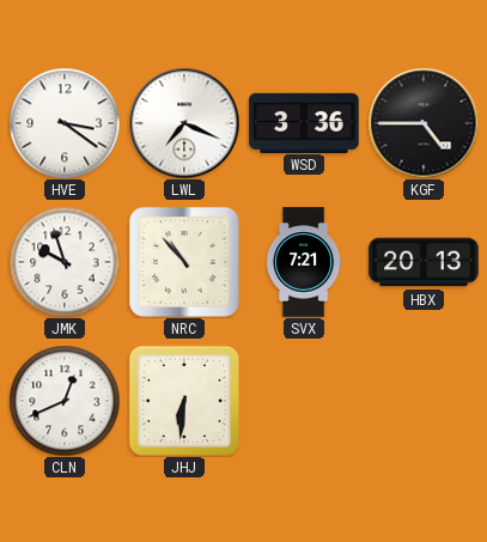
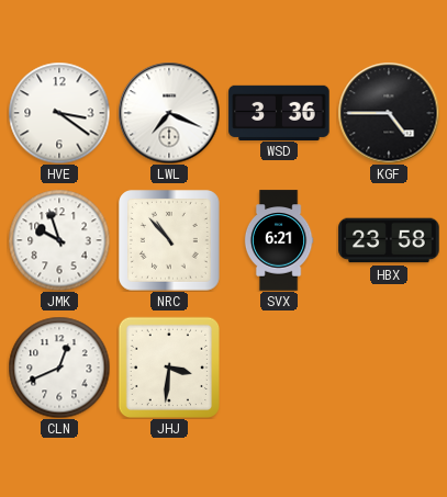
SVX: 7:21 -> 6:21
HBX: 20:13 -> 23:58
JHJ: 6:31 -> 3:31
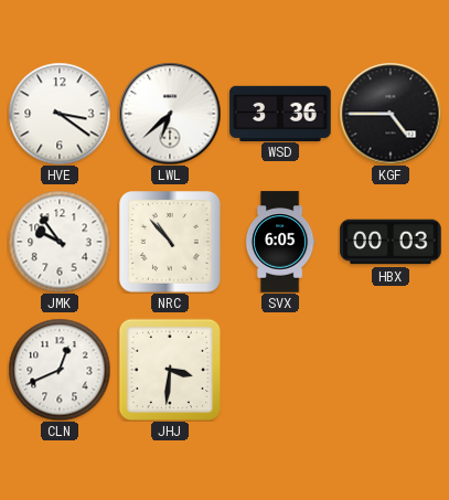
LWL: 7:19 -> 6:38
JMK: 9:57 -> 9:54
SVX: 6:21 -> 6:05
HBX: 23:58 -> 00:03
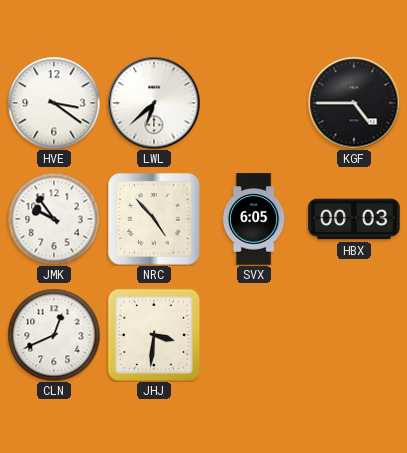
WSD: 3:36 -> none
NRC: 10:53 -> 4:53
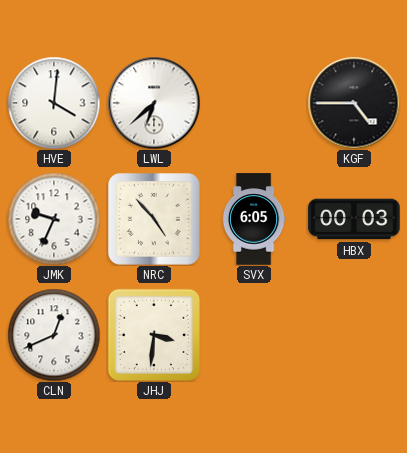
HVE: 3:21 -> 4:01
JMK: 9:54 -> 9:34
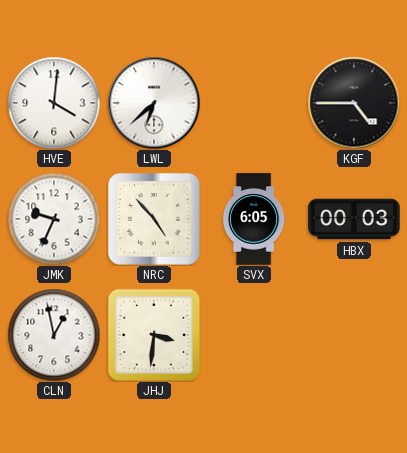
CLN: 12:41 -> 12:58
